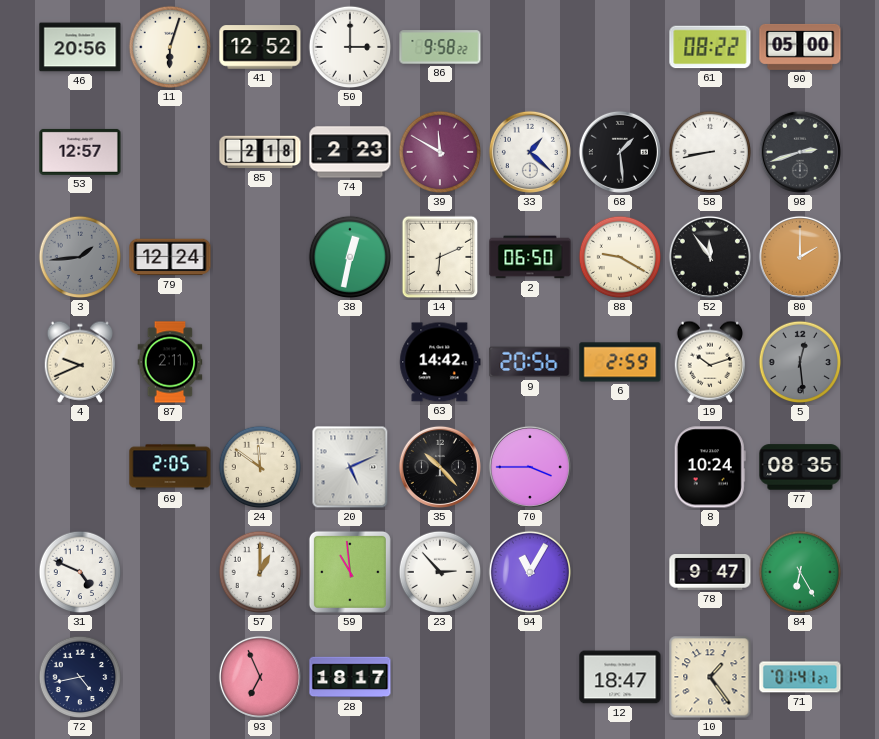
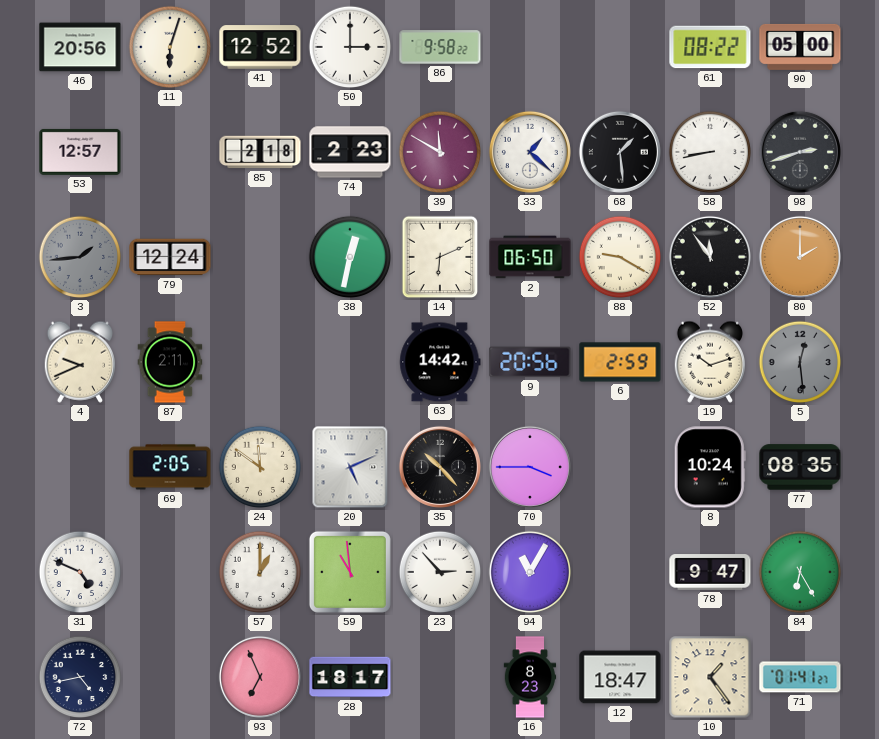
16: none -> 8:23
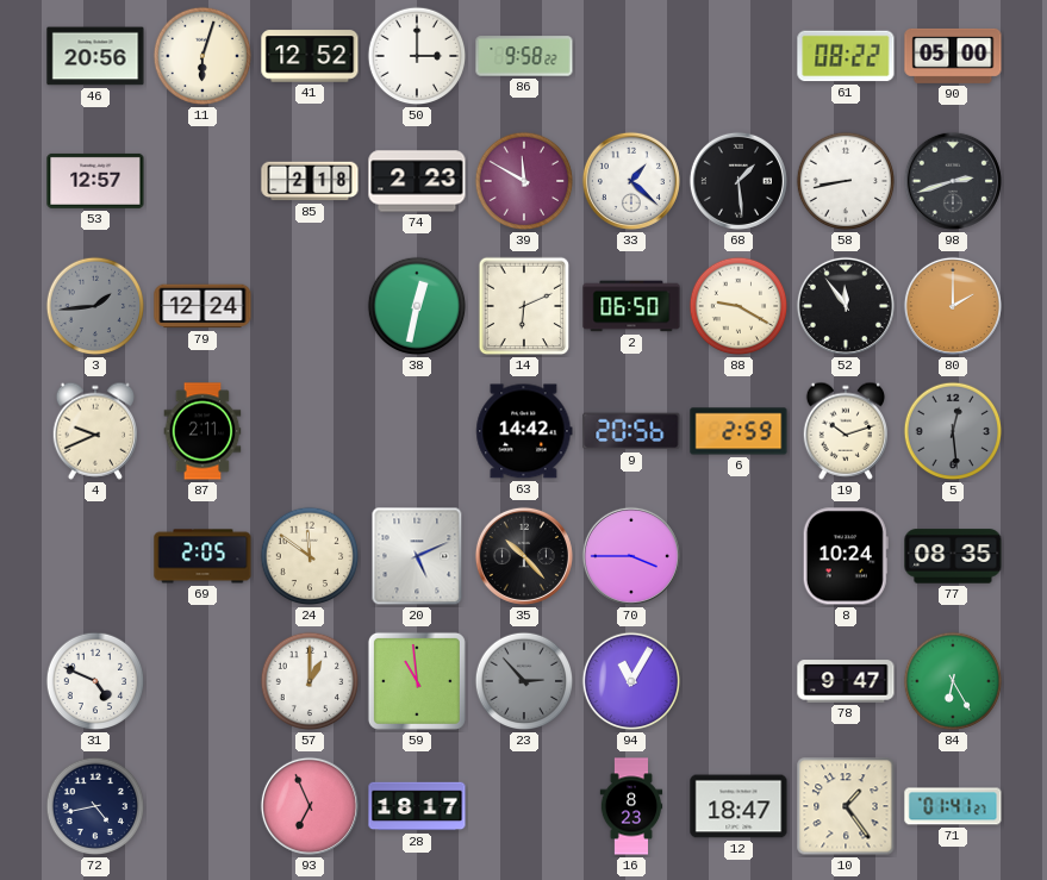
23 dial: white -> grey
